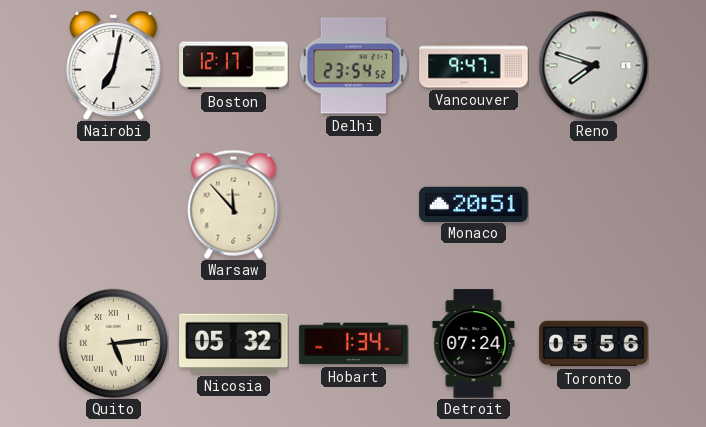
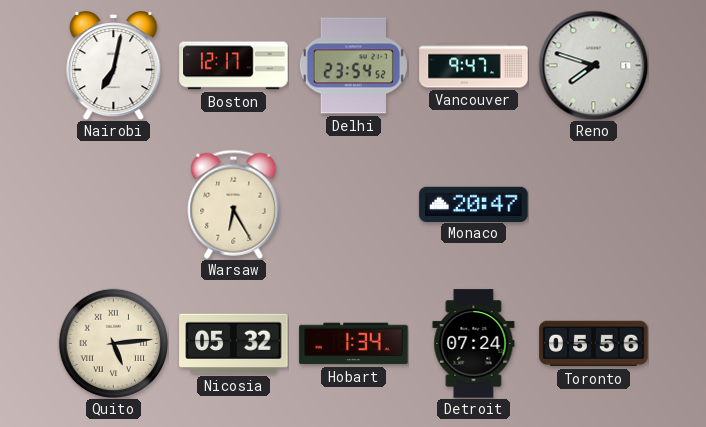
Warsaw: 11:53 -> 6:25
Monaco: 20:51 -> 20:47
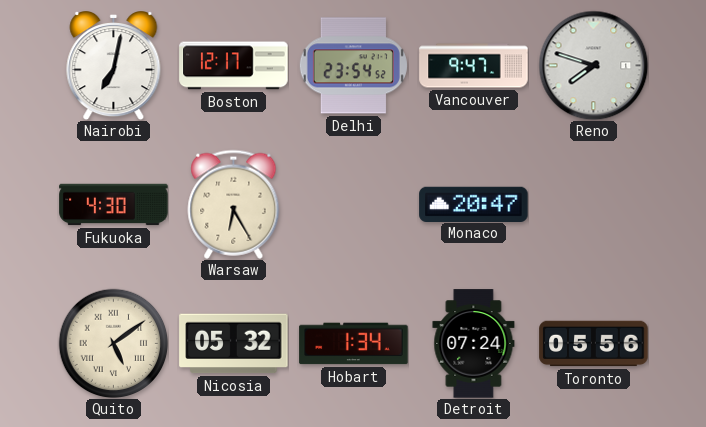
Fukuoka: none -> 4:30
Quito: 5:14 -> 5:09
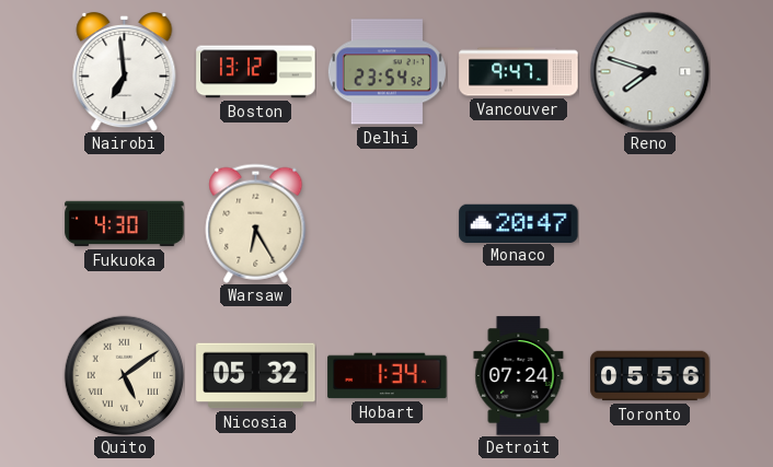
Nairobi: 7:02 -> 6:59
Boston: 12:17 -> 13:12
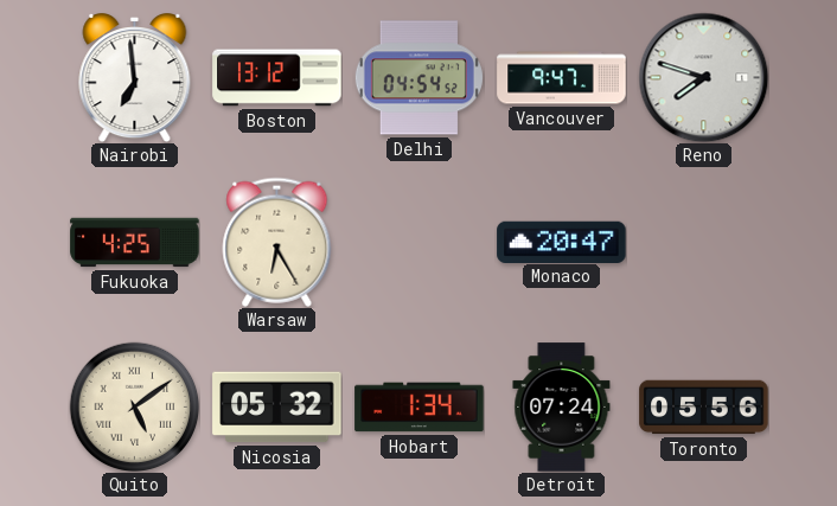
Delhi: 23:54 -> 04:54
Fukuoka: 4:30 -> 4:25
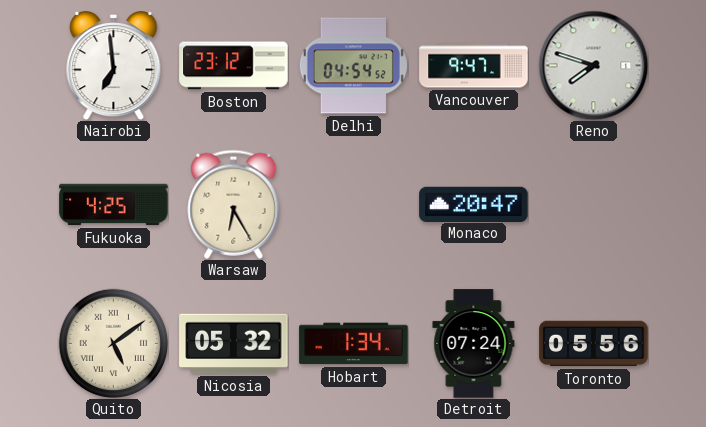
Boston: 13:12 -> 23:12
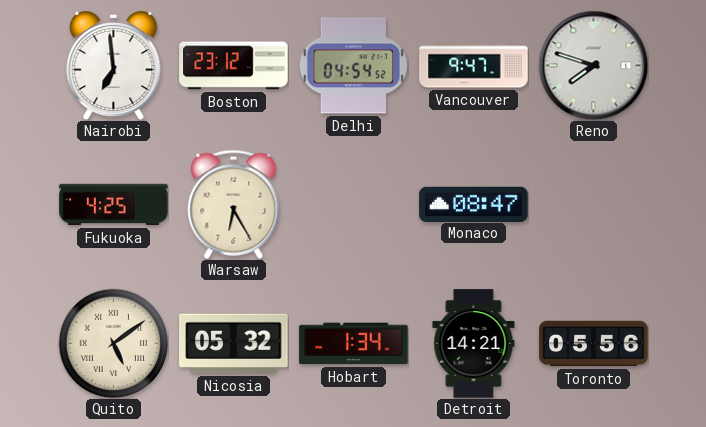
Monaco: 20:47 -> 08:47
Detroit: 07:24 -> 14:21
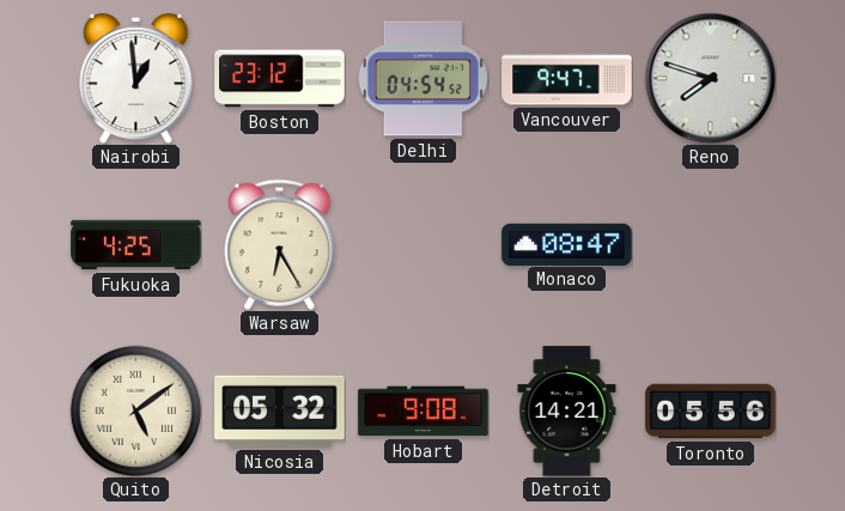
Nairobi: 6:59 -> 12:59
Hobart: 1:34 -> 9:08
